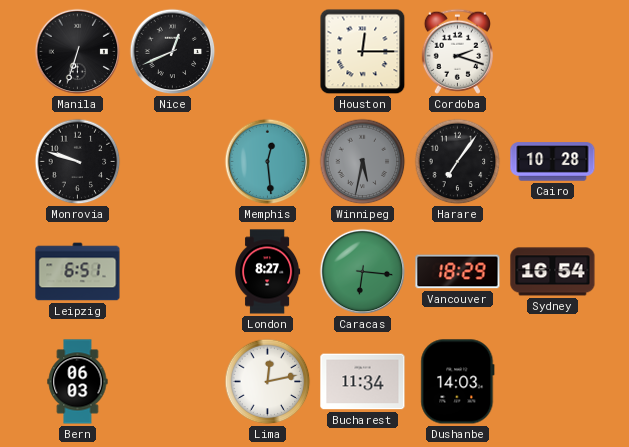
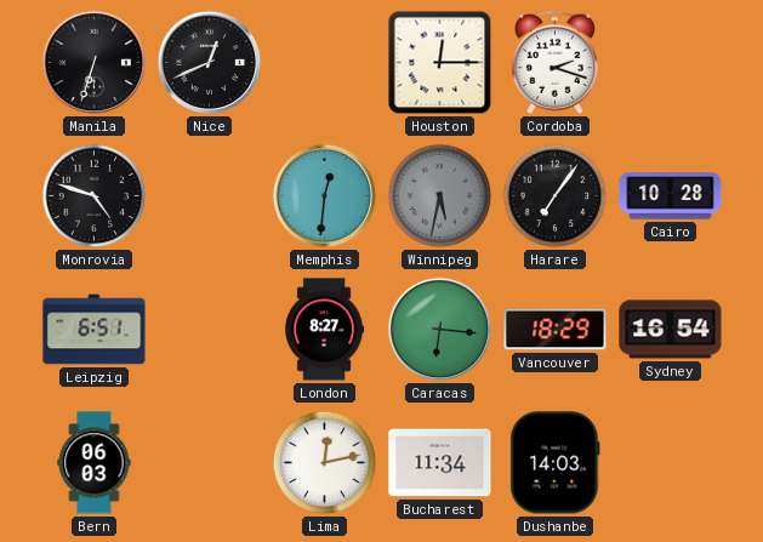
Monrovia: 9:48 -> 4:48
Memphis: 12:29 -> 12:31
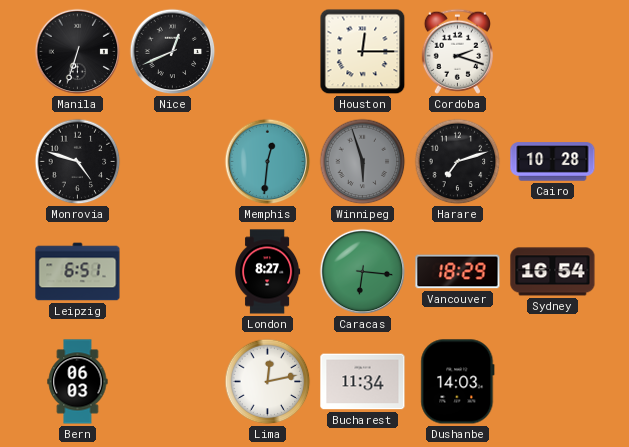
Winnipeg: 5:32 -> 5:57
Harare: 7:06 -> 7:12
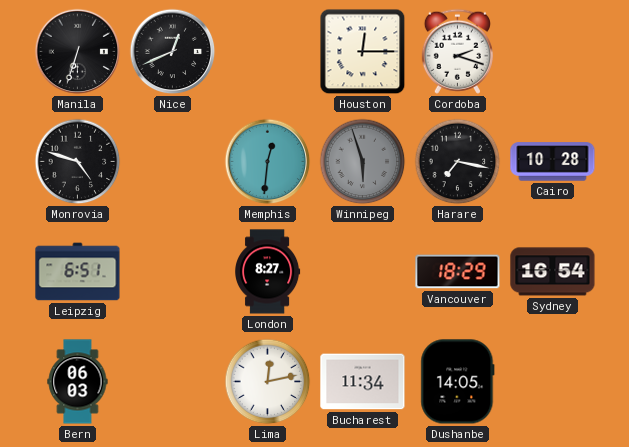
Harare: 7:12 -> 7:17
Caracas: 6:16 -> none
Dushanbe: 14:03 -> 14:05
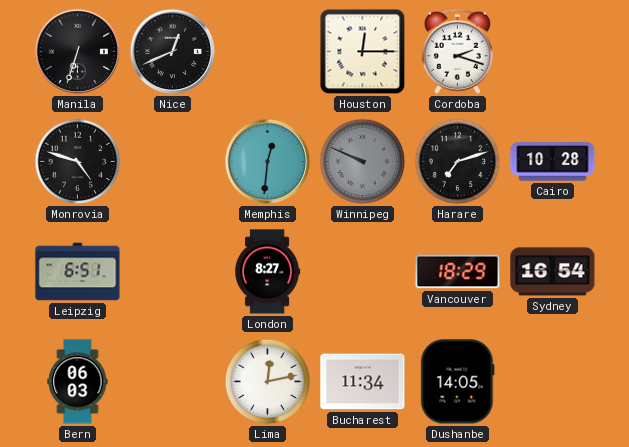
Winnipeg: 5:57 -> 9:49
Harare: 7:17 -> 7:12
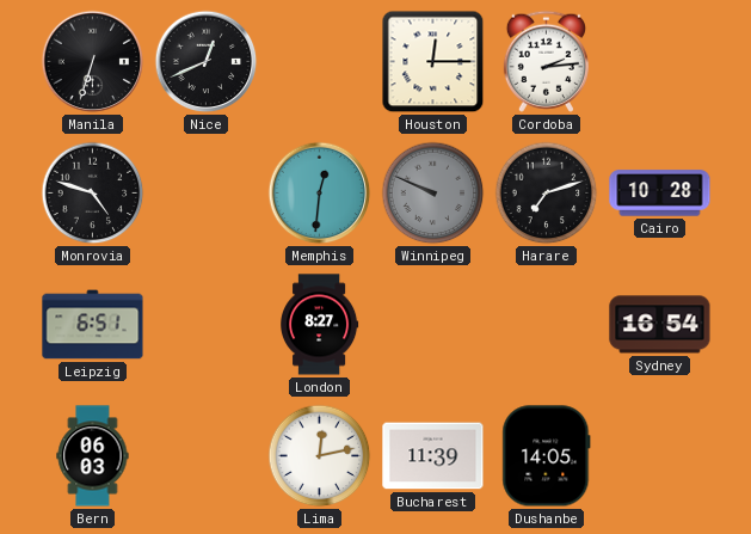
Cordoba: 2:18 -> 2:14
Vancouver: 18:29 -> none
Bucharest: 11:34 -> 11:39
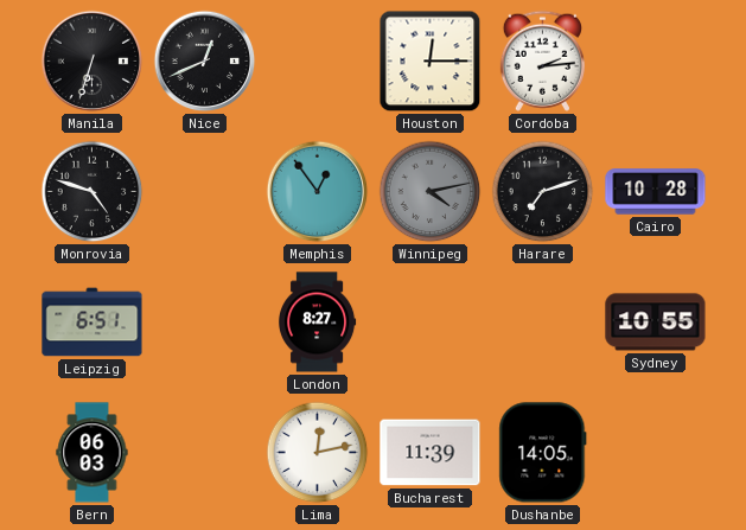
Memphis: 12:31 -> 12:54
Winnipeg: 9:49 -> 4:13
Sydney: 16:54 -> 10:55
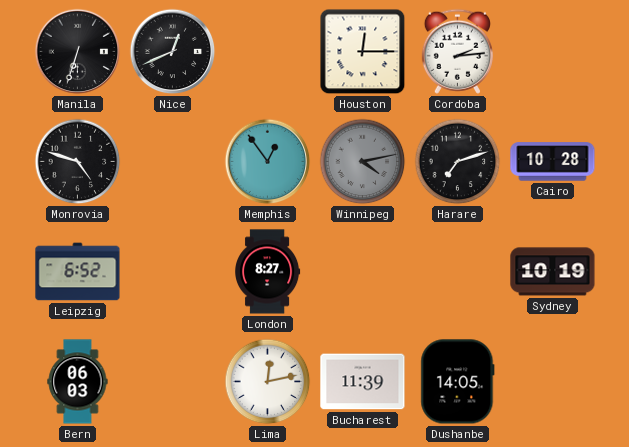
Leipzig: 6:51 -> 6:52
Sydney: 10:55 -> 10:19
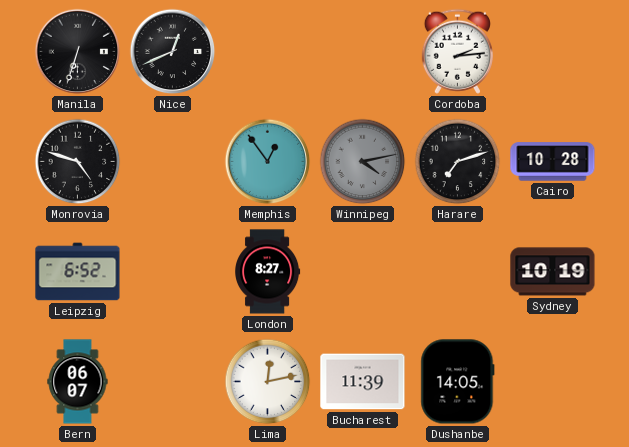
Houston: 12:15 -> none
Bern: 06:03 -> 06:07
